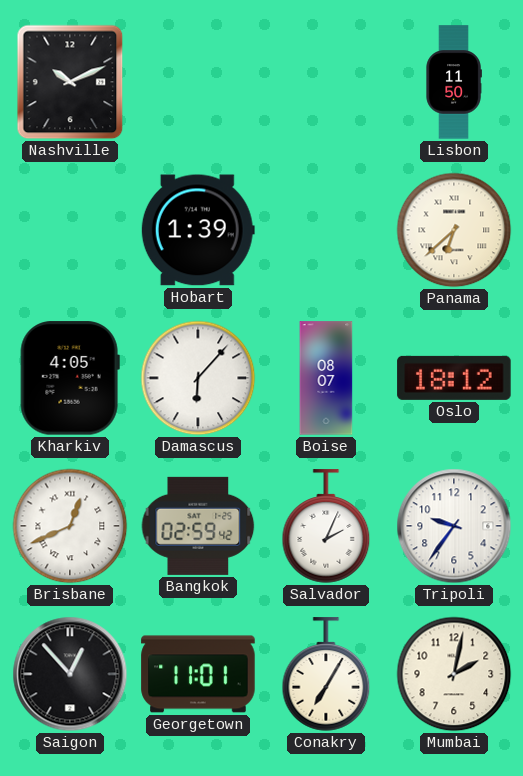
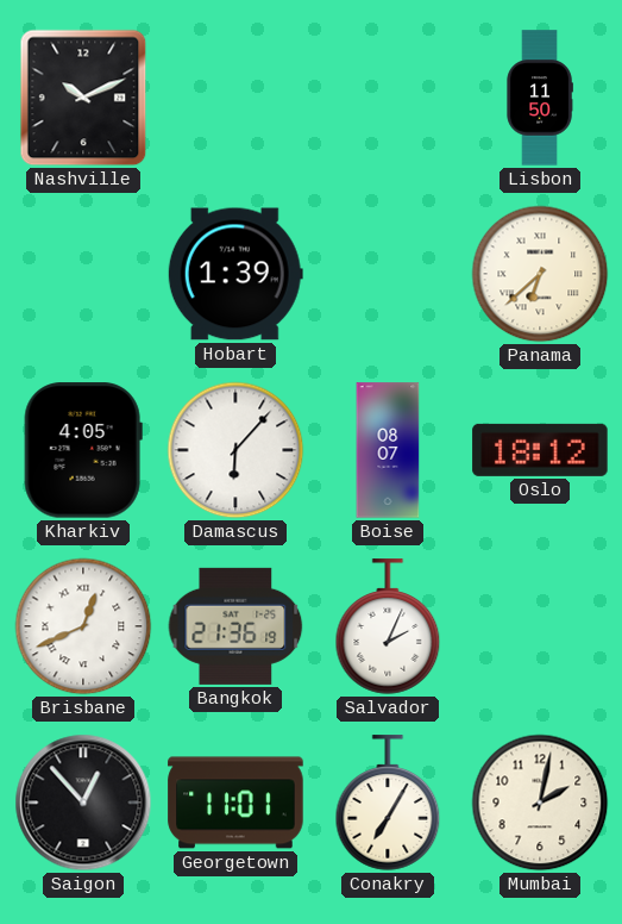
Bangkok: 02:59 -> 21:36
Tripoli: 9:36 -> none
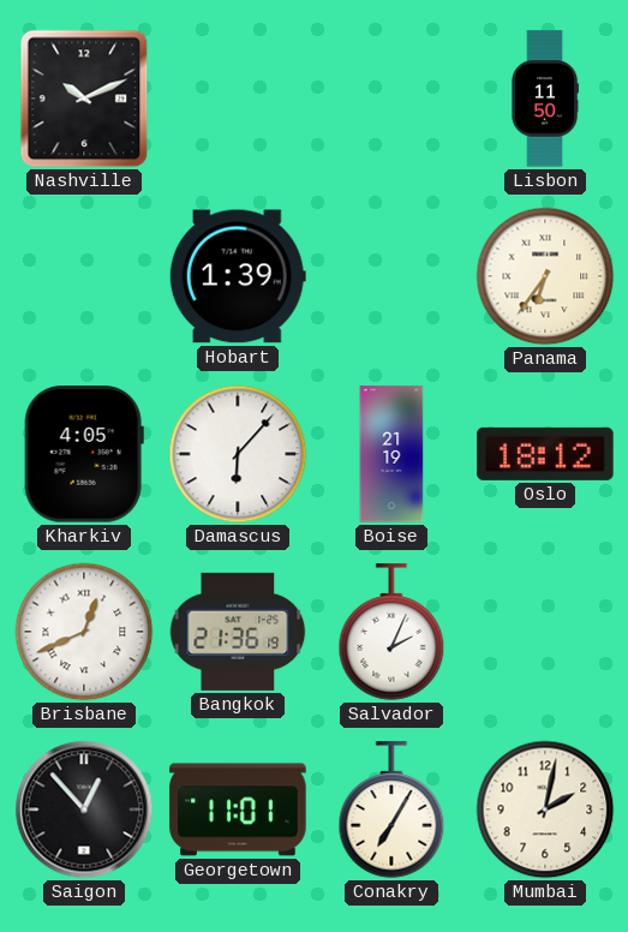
Panama: 6:38 -> 6:36
Boise: 08:07 -> 21:19
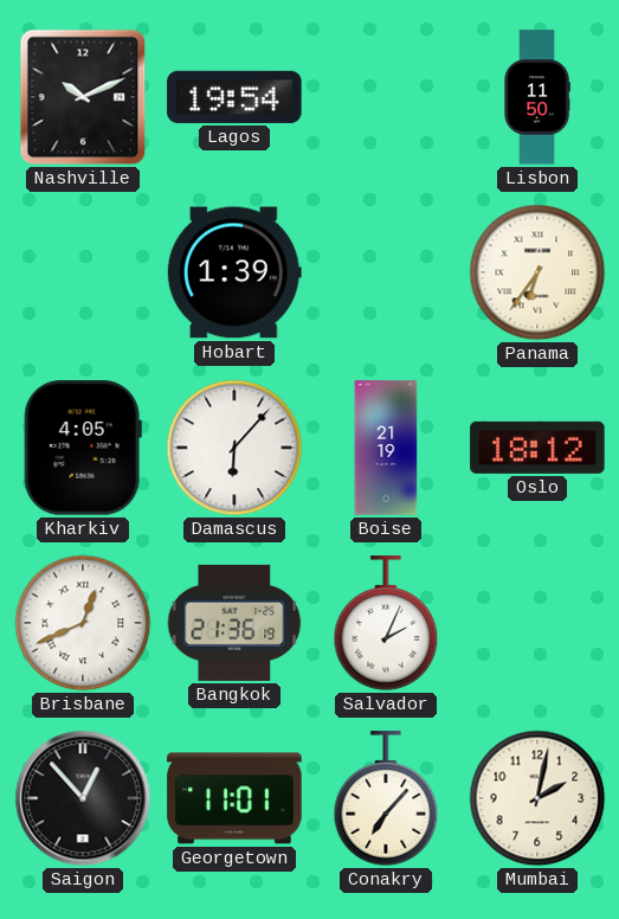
Lagos: none -> 19:54
Conakry: 7:05 -> 7:07
